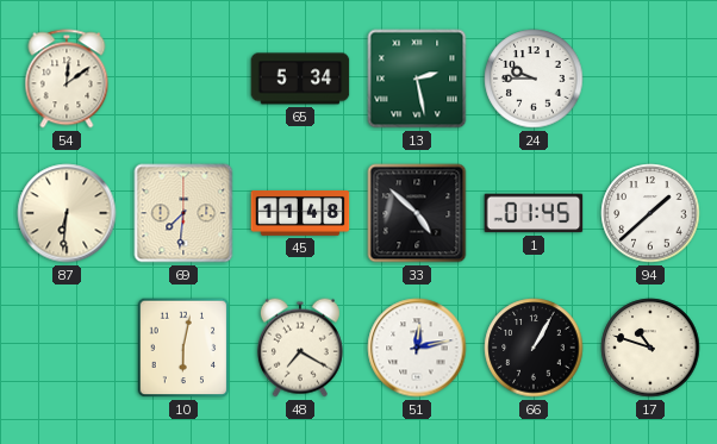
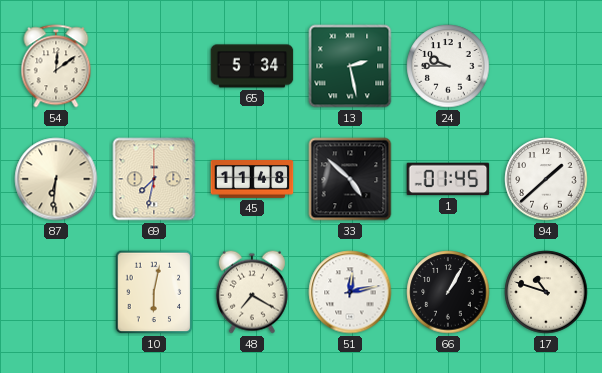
69: 7:31 -> 7:32
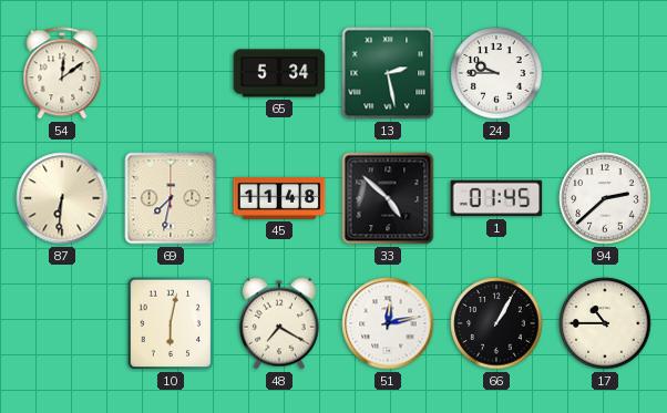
94: 1:38 -> 2:38
17: 10:48 -> 10:45
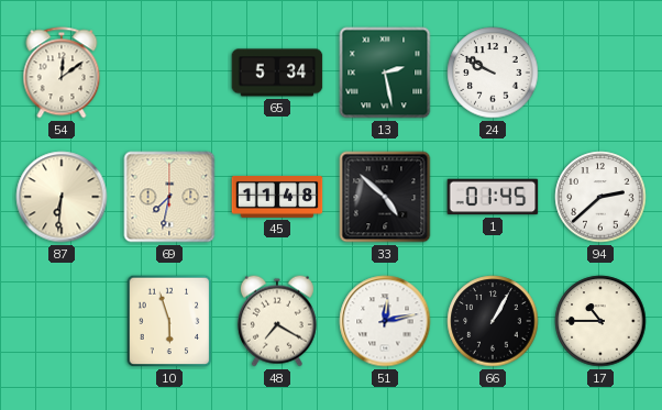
24: 9:45 -> 9:50
10: 6:02 -> 5:57
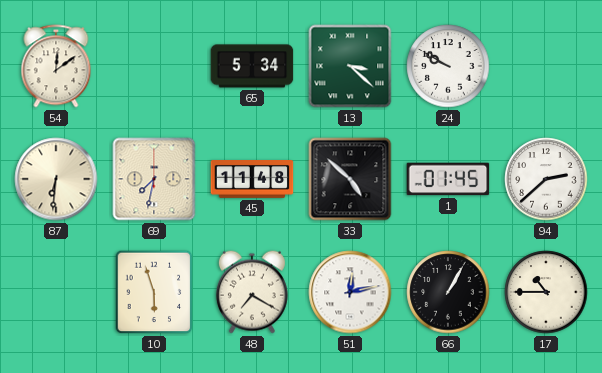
13: 2:28 -> 3:22
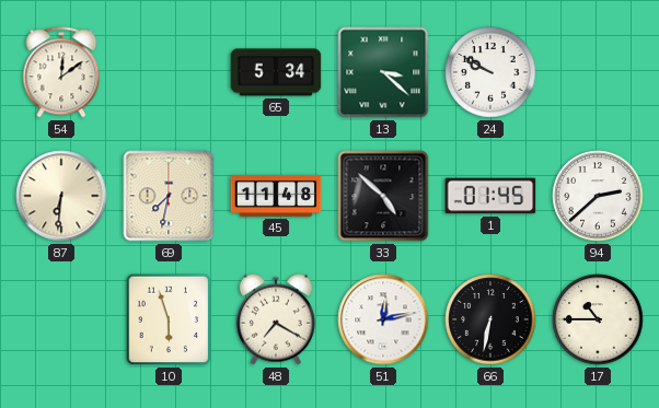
66: 1:05 -> 6:32
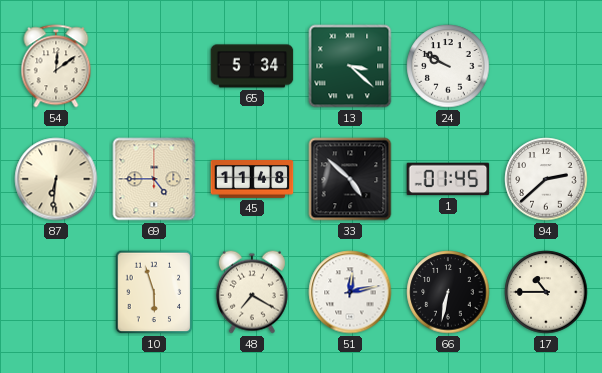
69: 7:32 -> 4:45
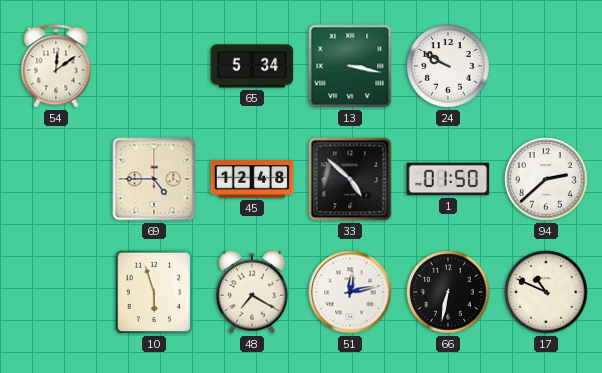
13: 3:22 -> 3:17
87: 6:31 -> none
45: 11:48 -> 12:48
1: 01:45 -> 01:50
17: 10:45 -> 10:49
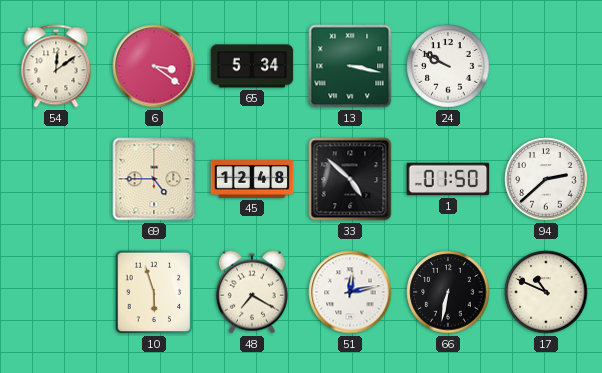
6: none -> 3:21
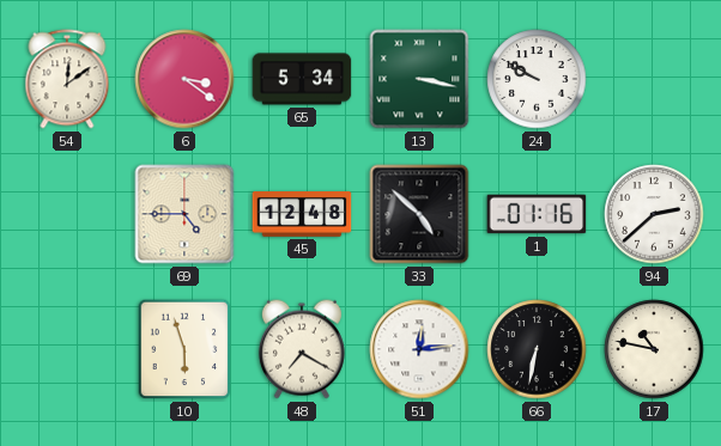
1: 01:50 -> 01:16
51: 12:13 -> 12:14
17: 10:49 -> 10:47
